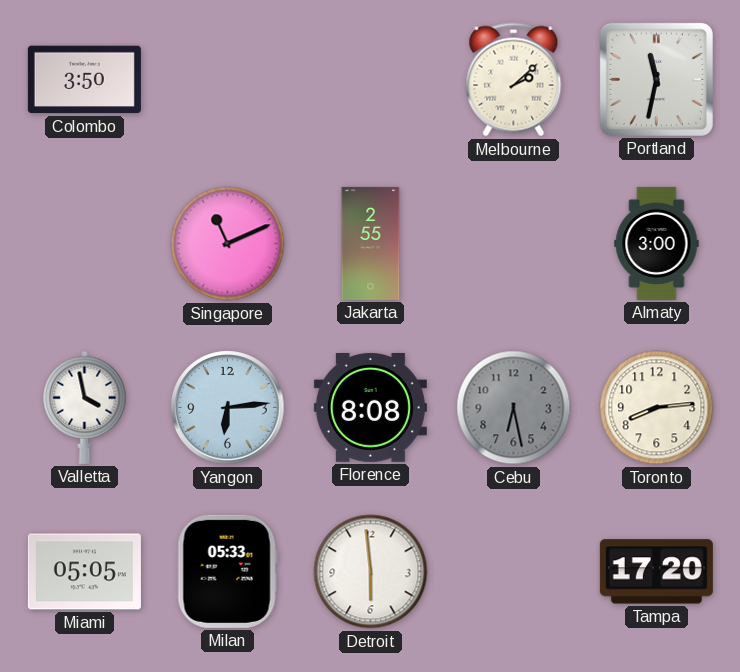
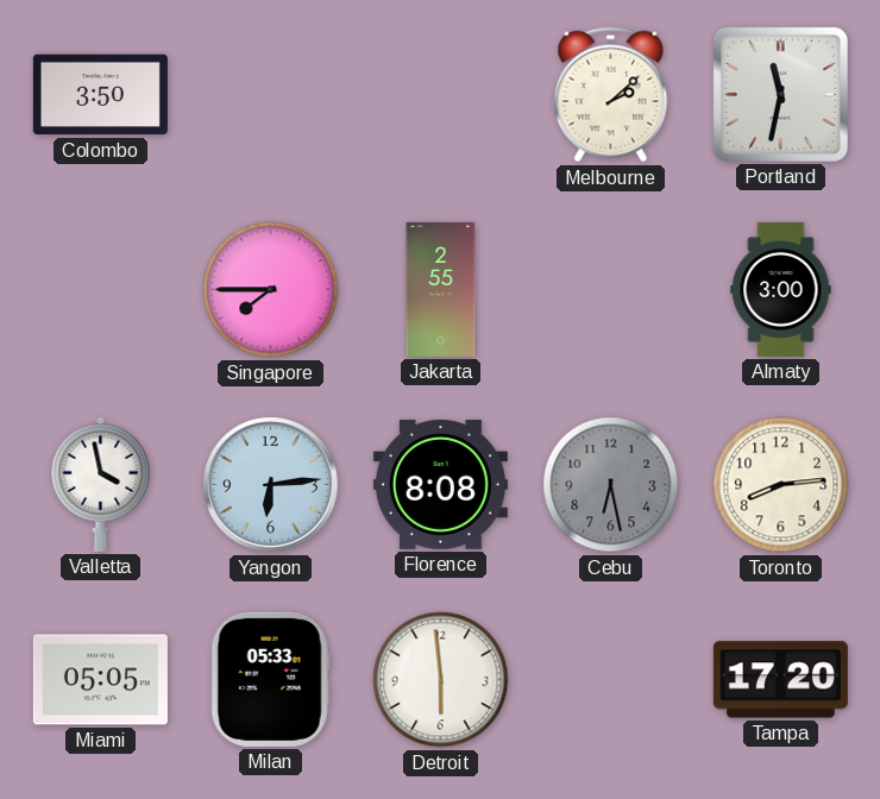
Singapore: 11:11 -> 7:45
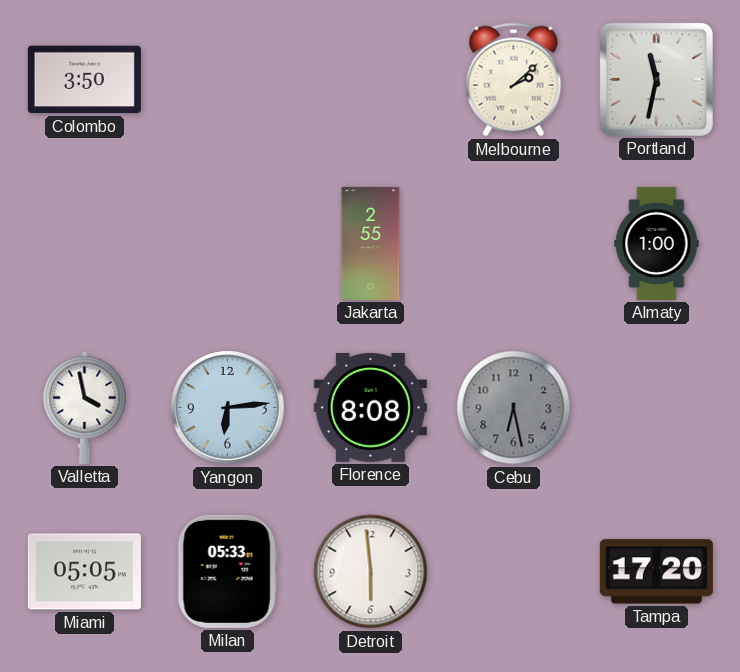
Singapore: 7:45 -> none
Almaty: 3:00 -> 1:00
Toronto: 8:14 -> none
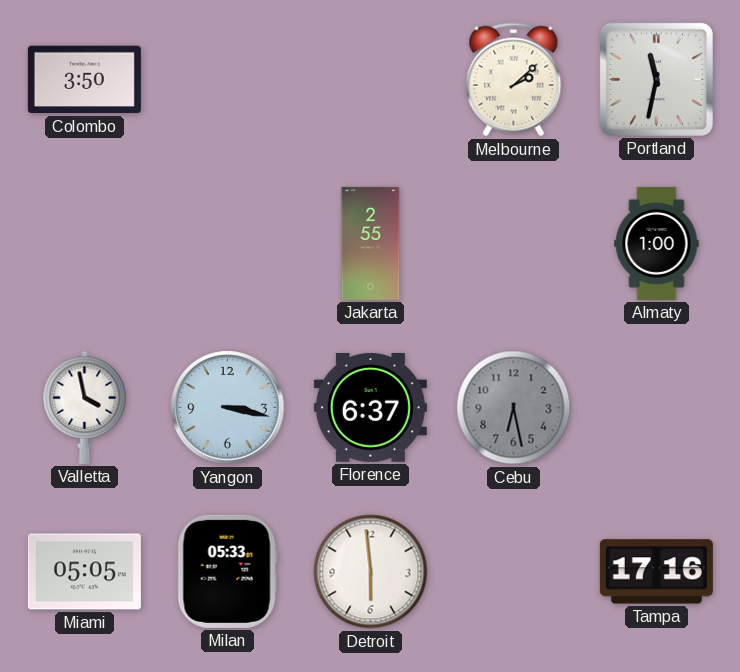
Yangon: 6:14 -> 3:17
Florence: 8:08 -> 6:37
Tampa: 17:20 -> 17:16
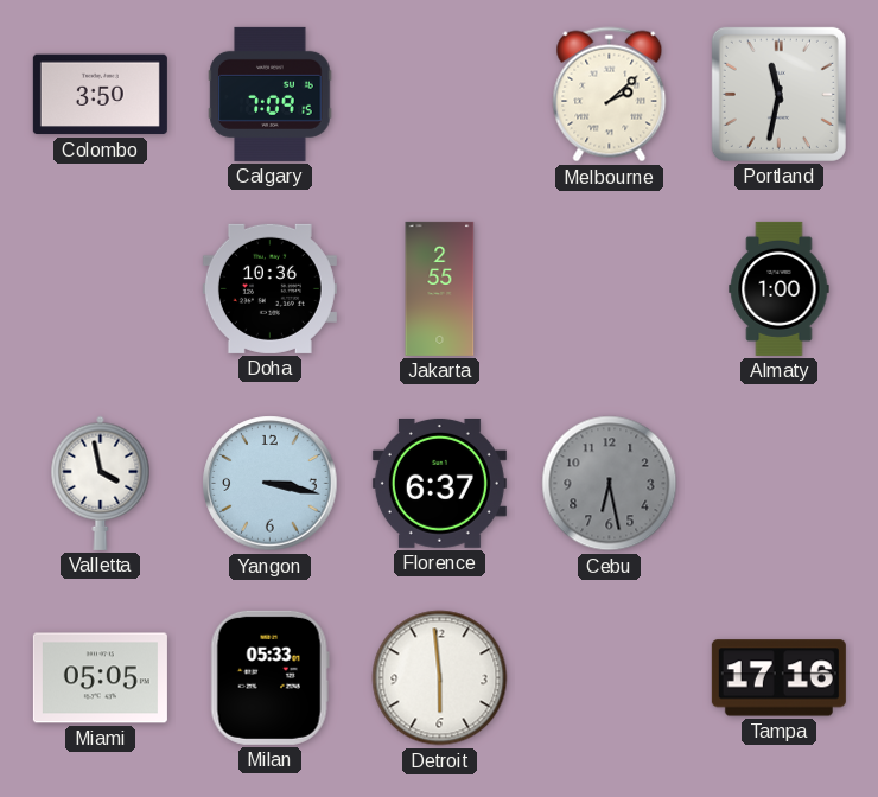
Calgary: none -> 7:09
Doha: none -> 10:36
